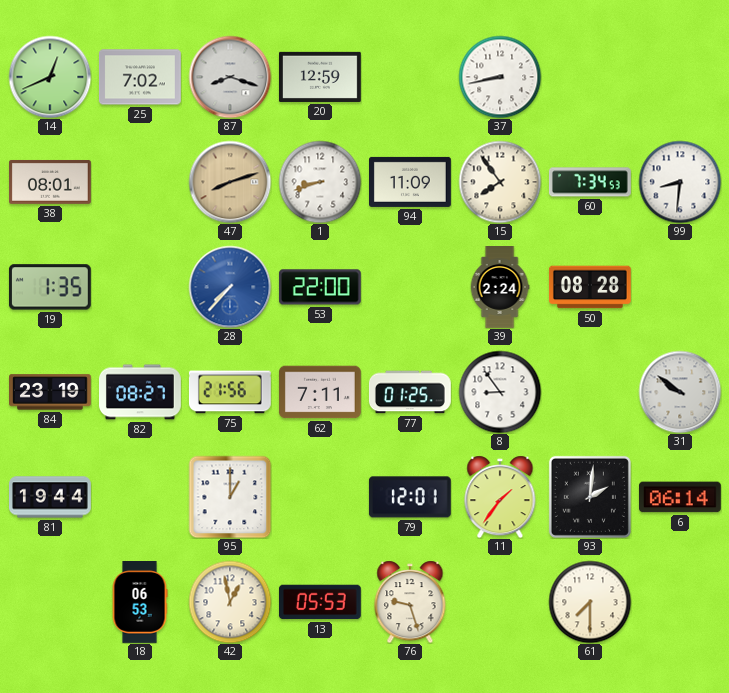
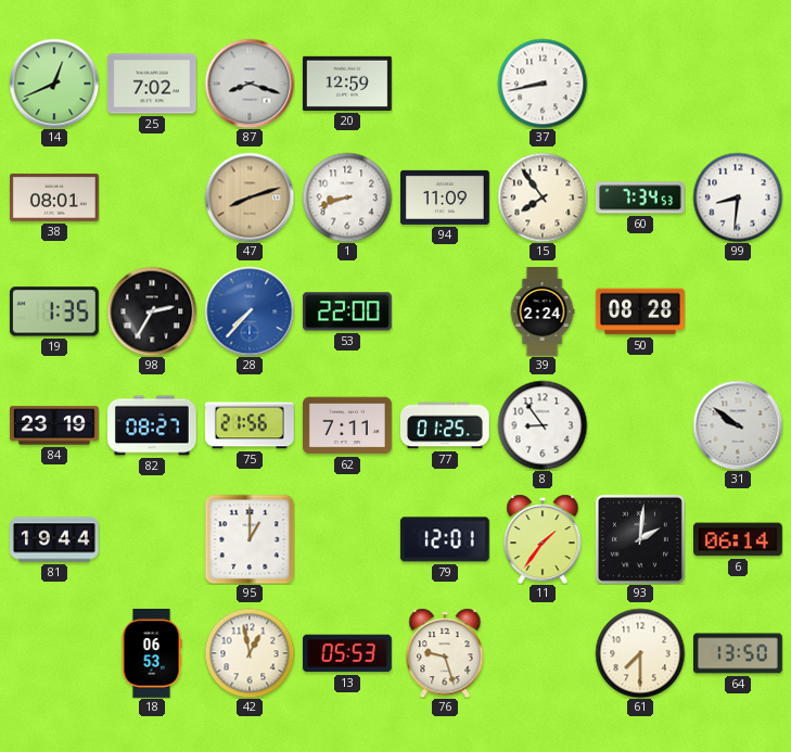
98: none -> 2:35
64: none -> 13:50
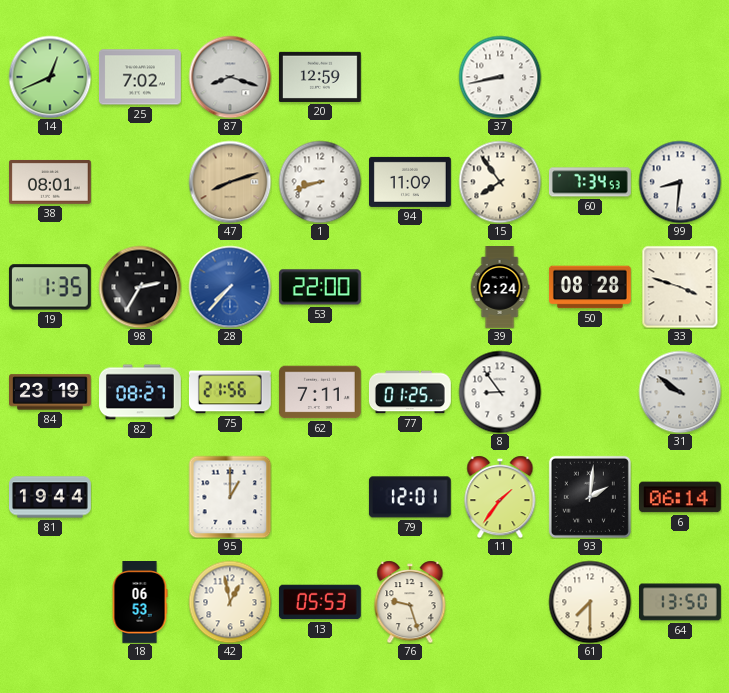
33: none -> 3:48
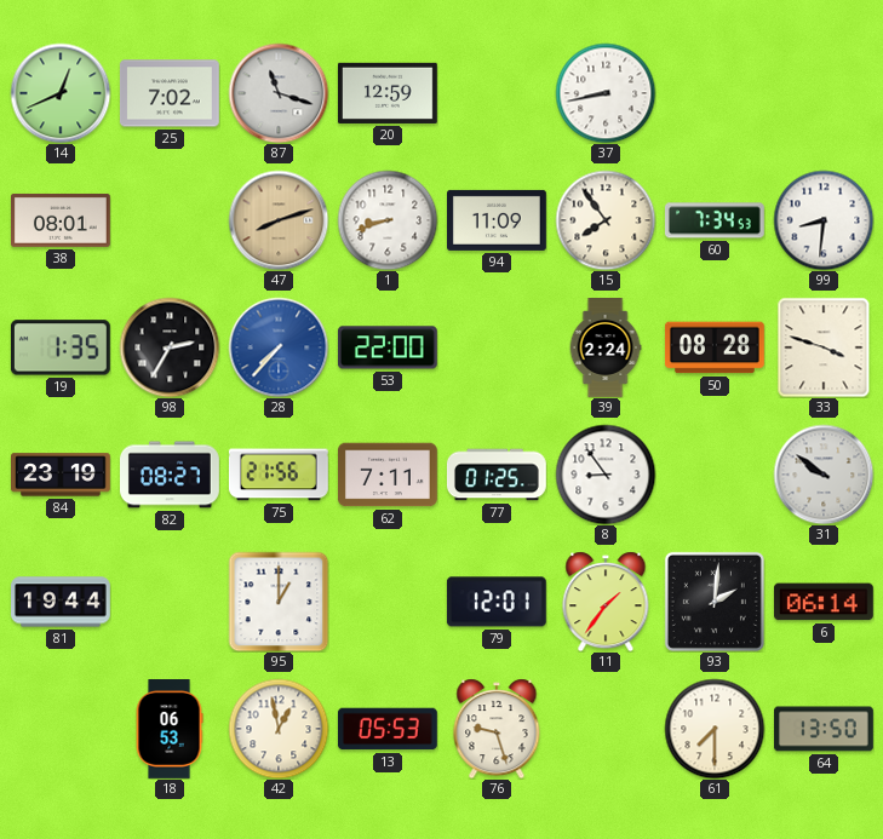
87: 8:18 -> 11:18
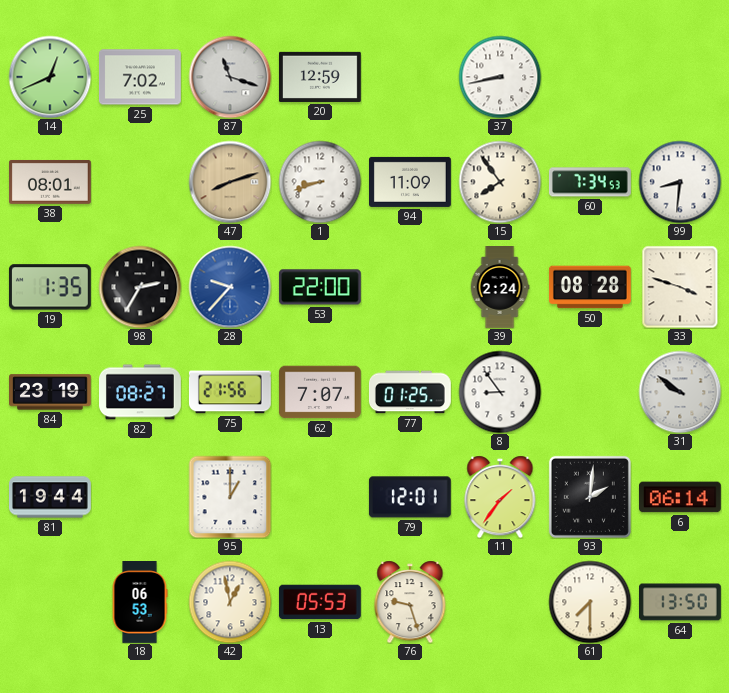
28: 7:37 -> 9:37
62: 7:11 -> 7:07
